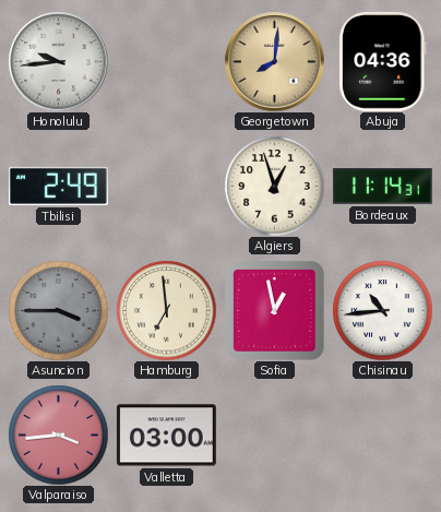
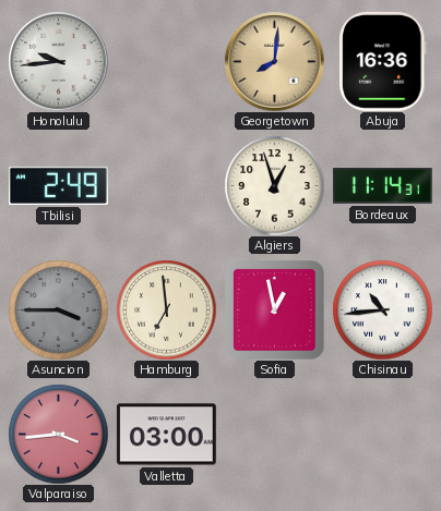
Abuja: 04:36 -> 16:36
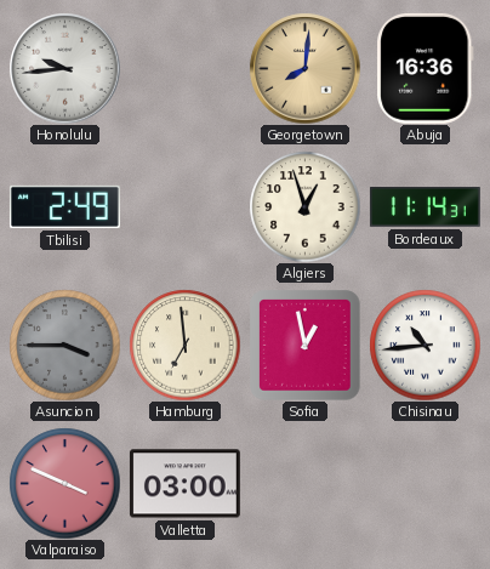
Valparaiso: 3:44 -> 3:49
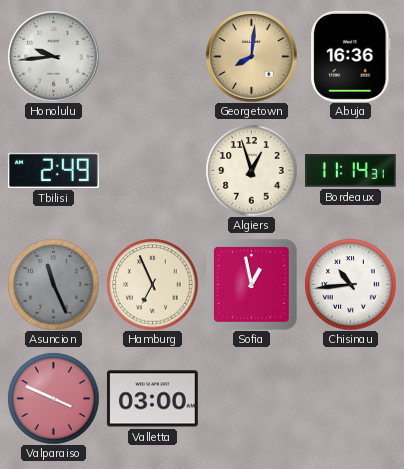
Asuncion: 3:45 -> 11:26
Hamburg: 6:59 -> 6:56
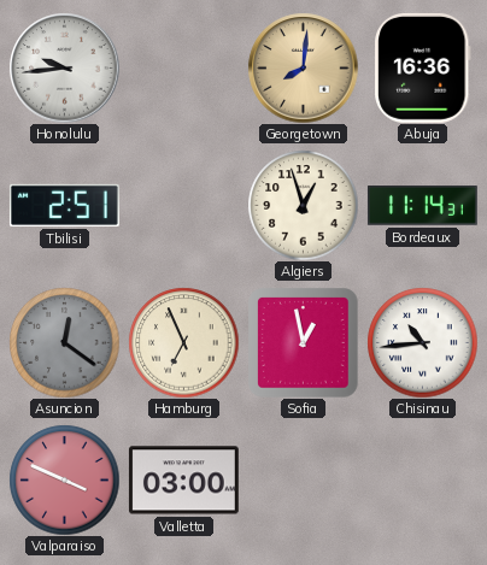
Tbilisi: 2:49 -> 2:51
Asuncion: 11:26 -> 12:21
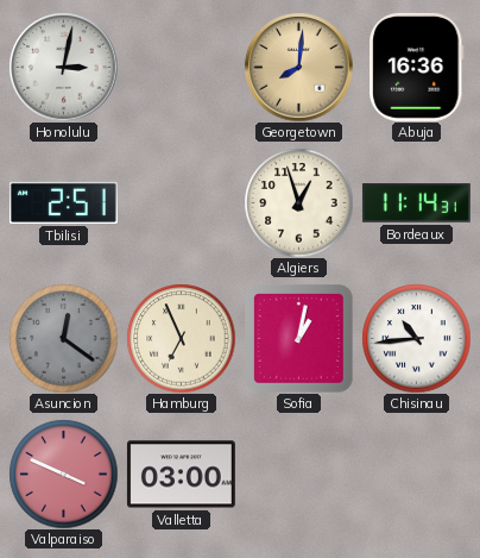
Honolulu: 9:44 -> 3:02
Sofia: 12:58 -> 1:02
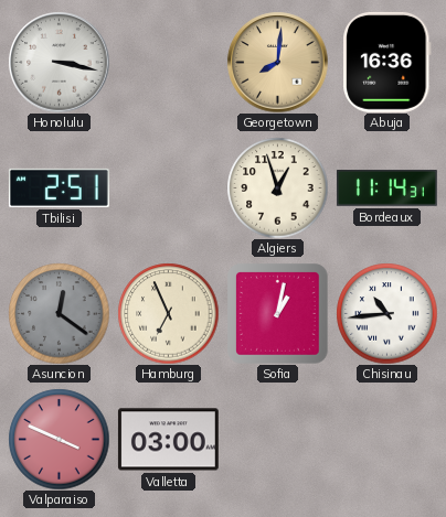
Honolulu: 3:02 -> 3:17
